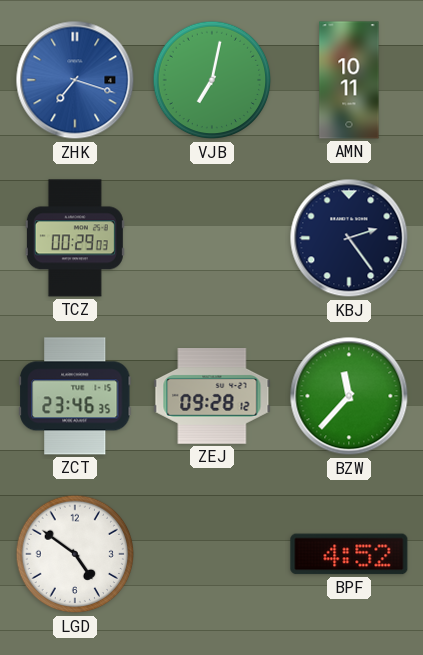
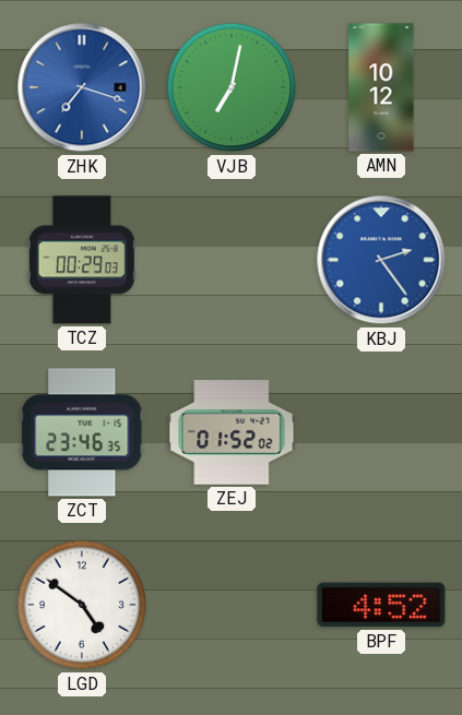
AMN: 10:11 -> 10:12
KBJ dial: navy -> blue
ZEJ: 09:28 -> 01:52
BZW: 11:37 -> none
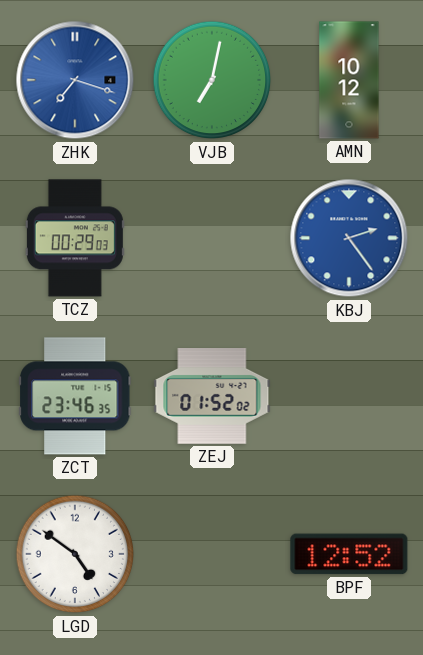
BPF: 4:52 -> 12:52
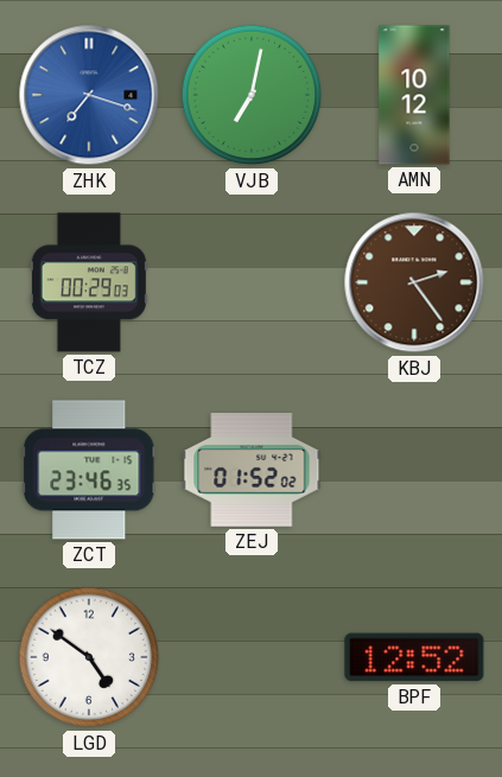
KBJ dial: blue -> brown
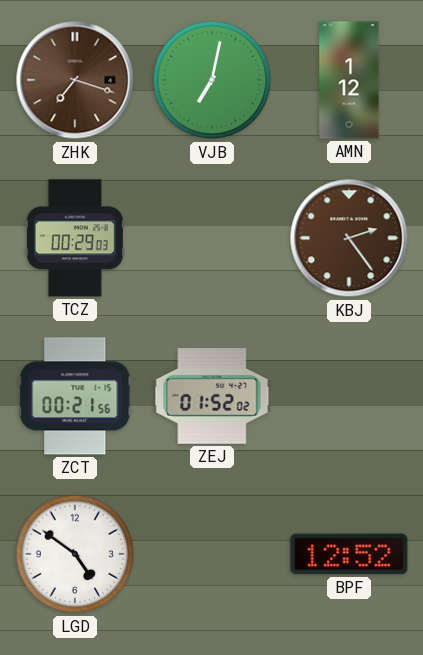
ZHK dial: blue -> brown
AMN: 10:12 -> 1:12
ZCT: 23:46 -> 00:21
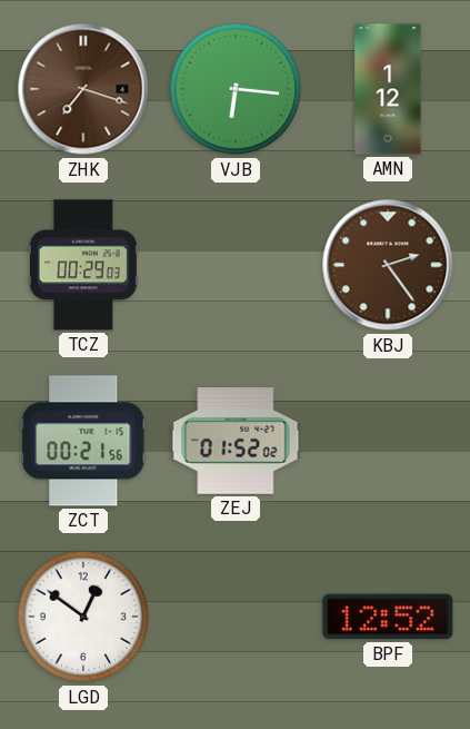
VJB: 7:02 -> 6:16
LGD: 4:51 -> 12:51
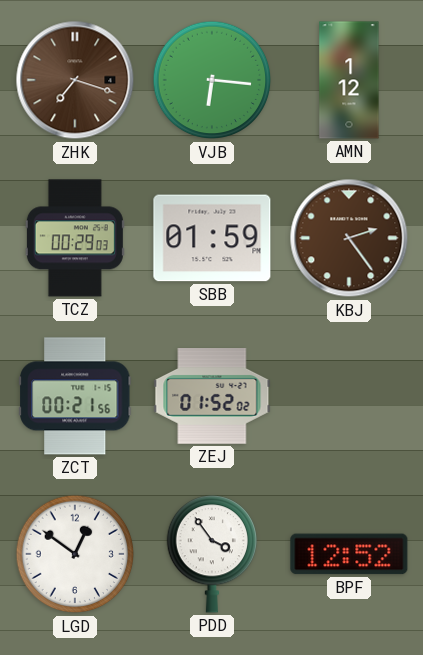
SBB: none -> 01:59
PDD: none -> 3:54
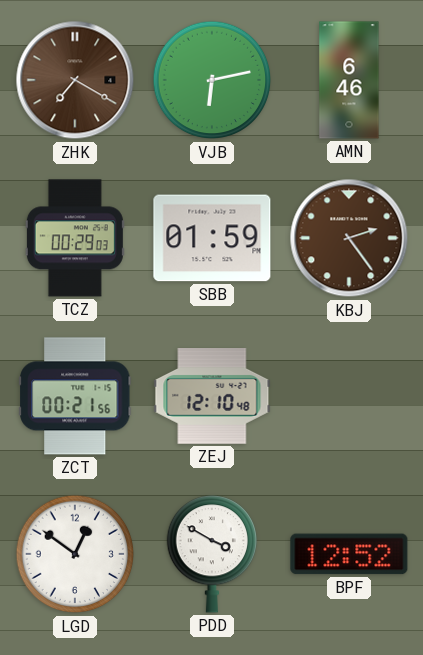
ZHK: 7:18 -> 7:20
VJB: 6:16 -> 6:13
AMN: 1:12 -> 6:46
ZEJ: 01:52 -> 12:10
PDD: 3:54 -> 3:50
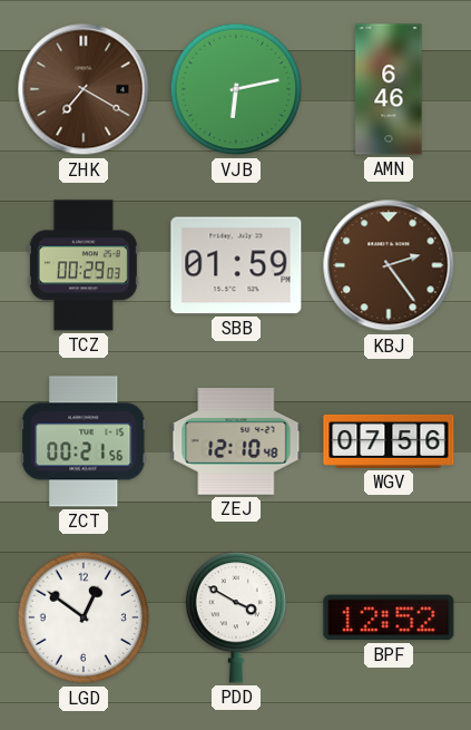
WGV: none -> 07:56
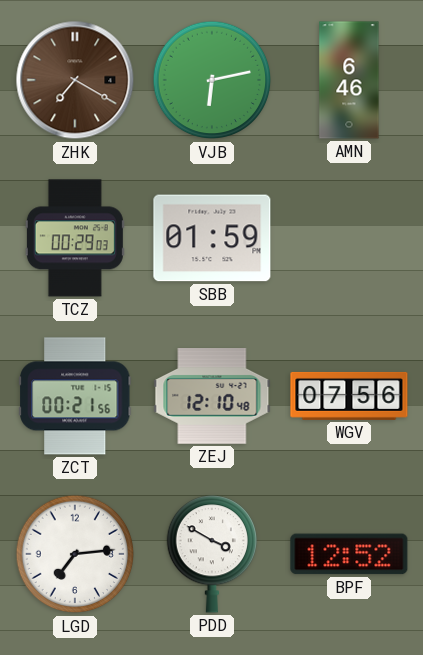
KBJ: 2:24 -> none
LGD: 12:51 -> 7:14
